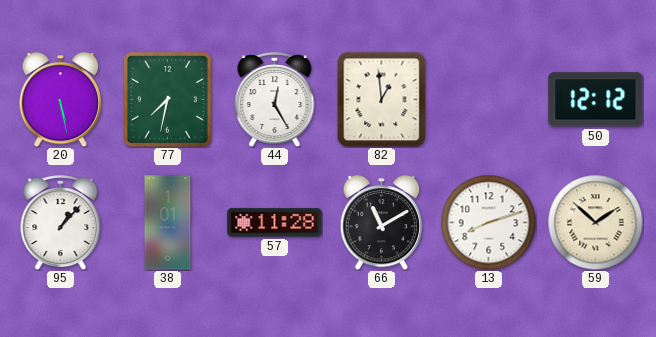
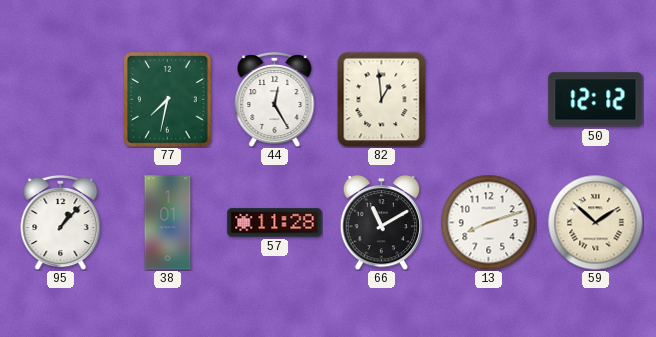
20: 5:28 -> none
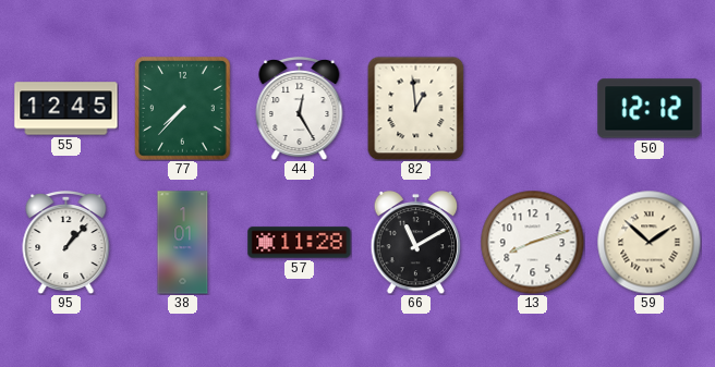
55: none -> 12:45
77: 7:32 -> 7:37
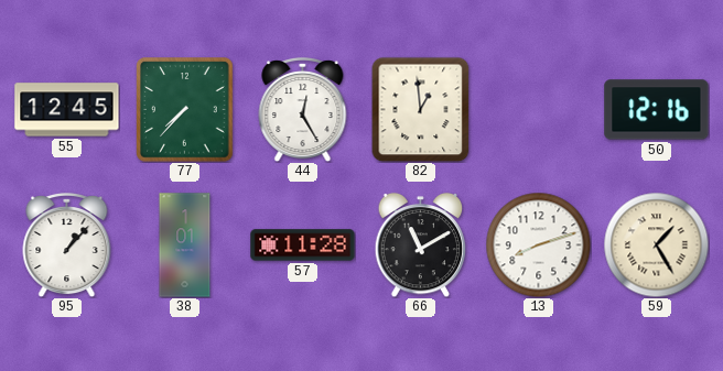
50: 12:12 -> 12:16
59: 1:52 -> 1:25
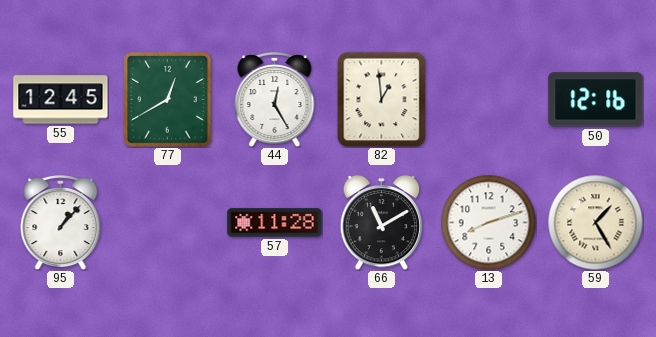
77: 7:37 -> 12:40
38: 1:01 -> none
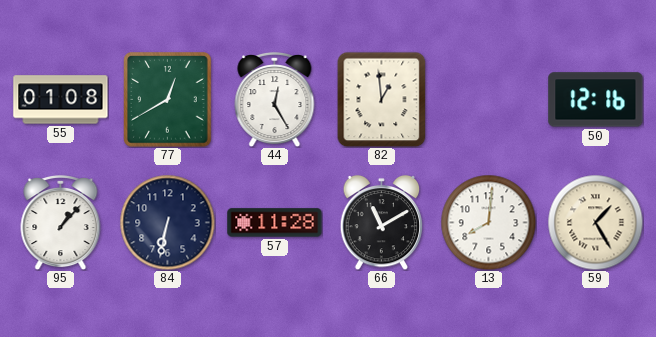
55: 12:45 -> 01:08
84: none -> 6:32
13: 8:12 -> 8:01
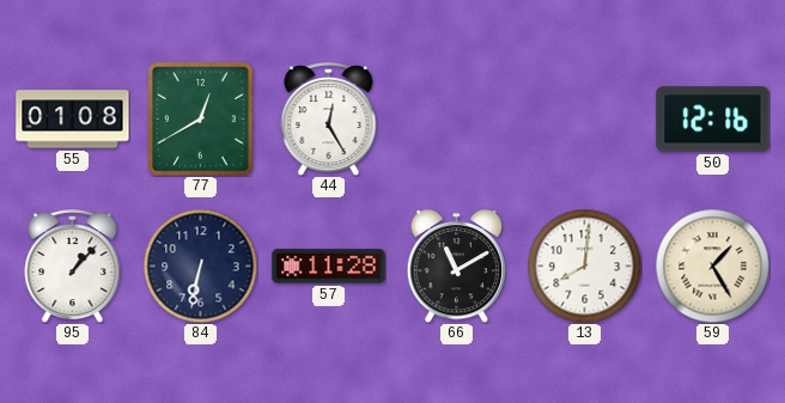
82: 12:59 -> none
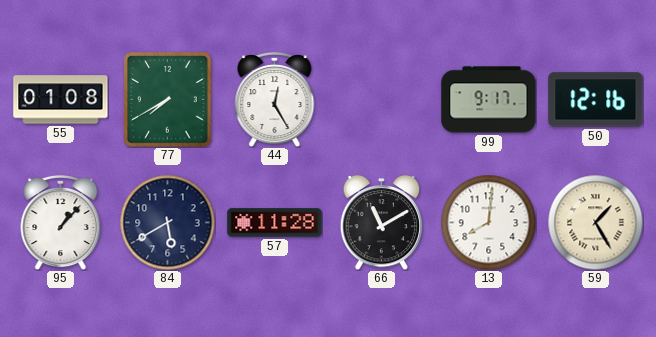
77: 12:40 -> 7:40
99: none -> 9:17
84: 6:32 -> 5:40
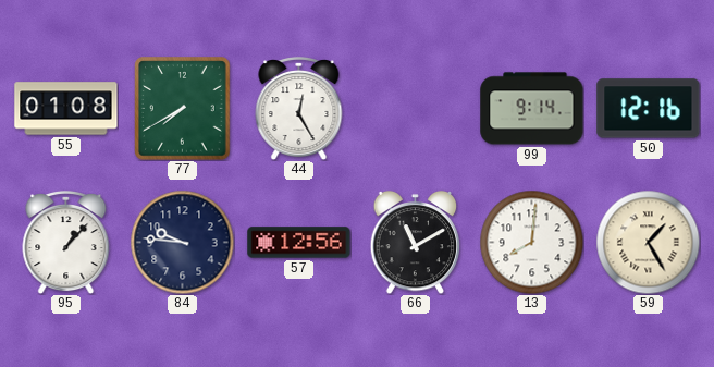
99: 9:17 -> 9:14
84: 5:40 -> 9:46
57: 11:28 -> 12:56
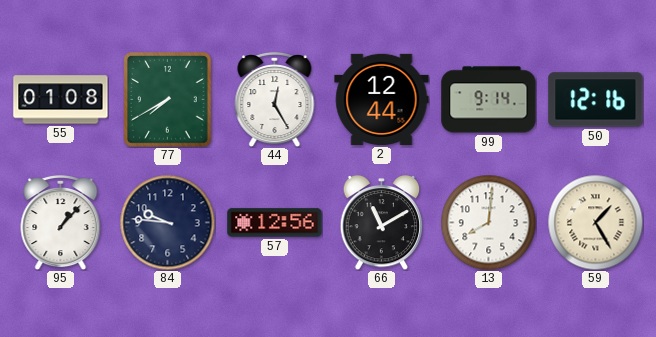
2: none -> 12:44
